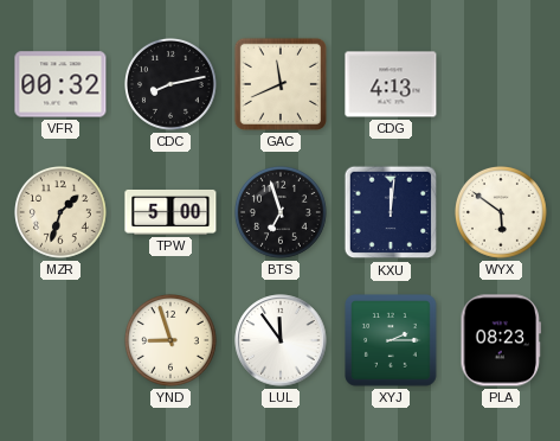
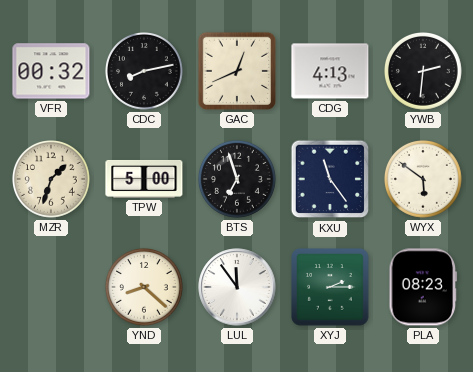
GAC: 11:41 -> 12:41
YWB: none -> 2:31
KXU: 12:01 -> 11:24
YND: 8:57 -> 8:22
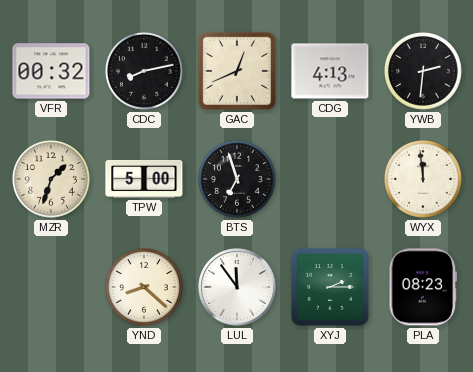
KXU: 11:24 -> none
WYX: 5:51 -> 11:59
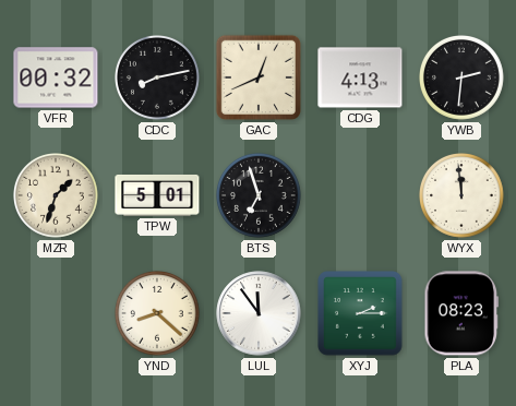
TPW: 5:00 -> 5:01
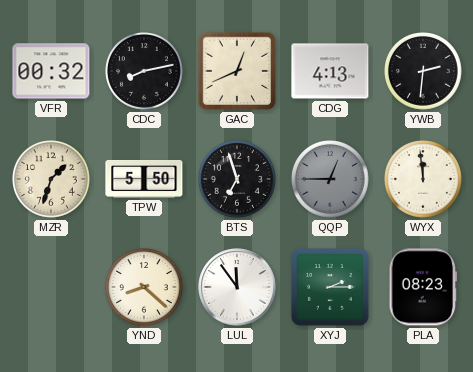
TPW: 5:01 -> 5:50
QQP: none -> 12:45
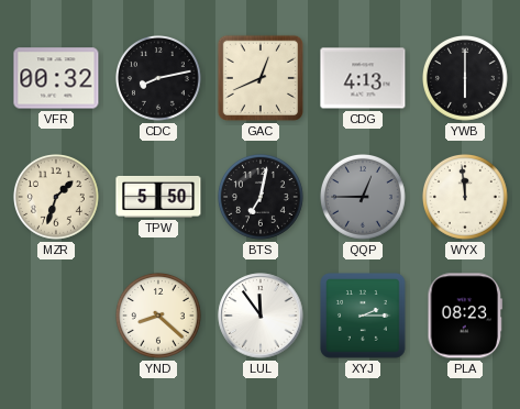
YWB: 2:31 -> 6:00
BTS: 6:57 -> 7:02
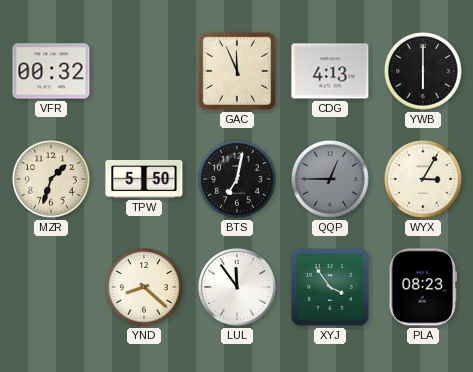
CDC: 8:13 -> none
GAC: 12:41 -> 11:56
WYX: 11:59 -> 3:05
XYJ: 2:15 -> 3:54
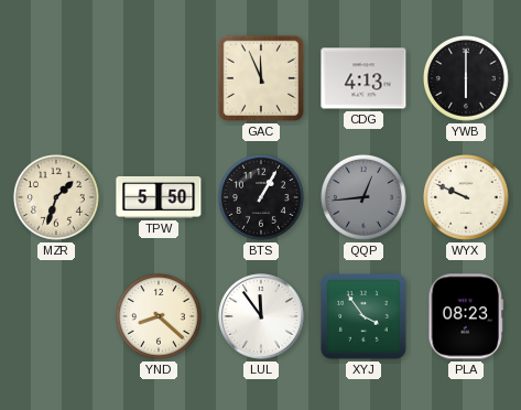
VFR: 00:32 -> none
BTS: 7:02 -> 1:05
QQP: 12:45 -> 12:44
WYX: 3:05 -> 9:49
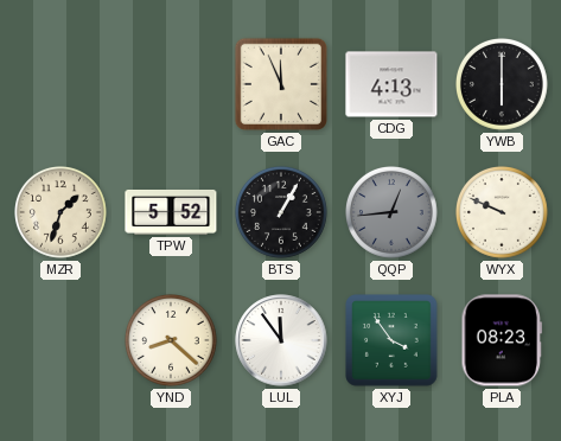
TPW: 5:50 -> 5:52
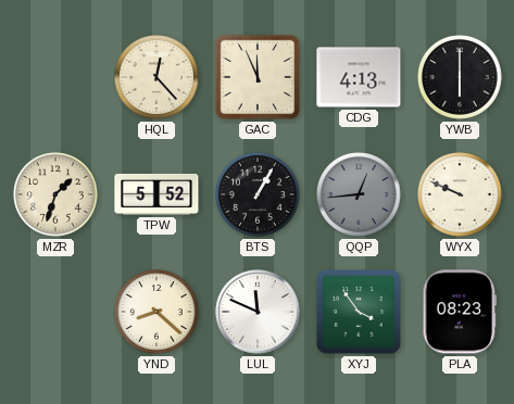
HQL: none -> 12:23
LUL: 11:54 -> 11:49
